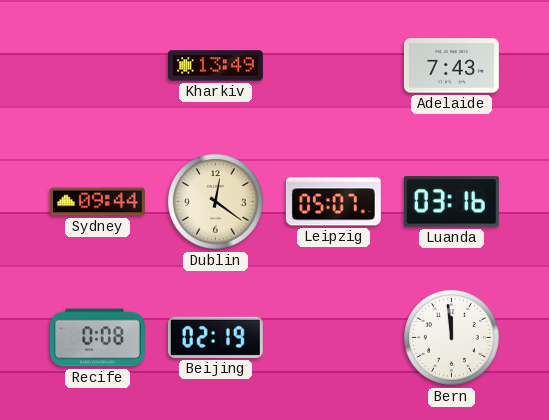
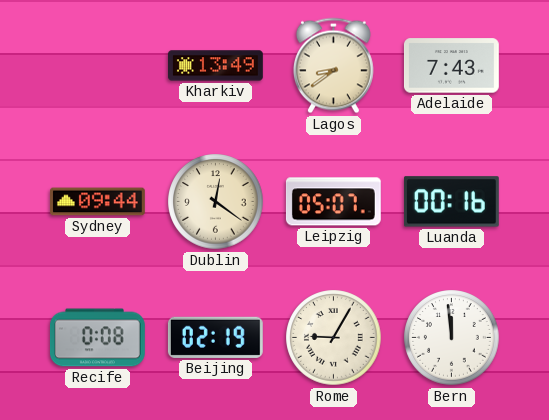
Lagos: none -> 8:39
Luanda: 03:16 -> 00:16
Rome: none -> 9:05
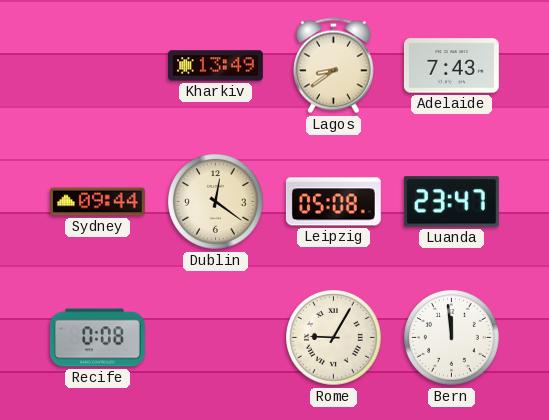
Leipzig: 05:07 -> 05:08
Luanda: 00:16 -> 23:47
Beijing: 02:19 -> none
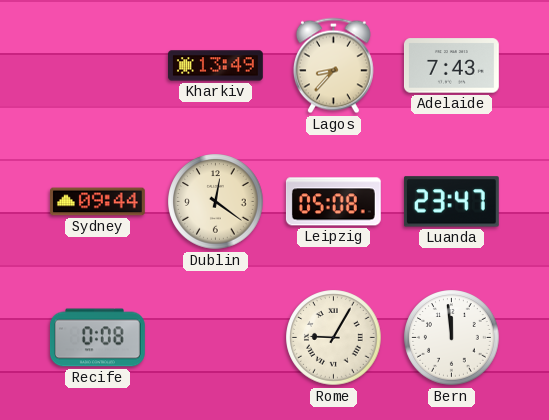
Lagos: 8:39 -> 8:37
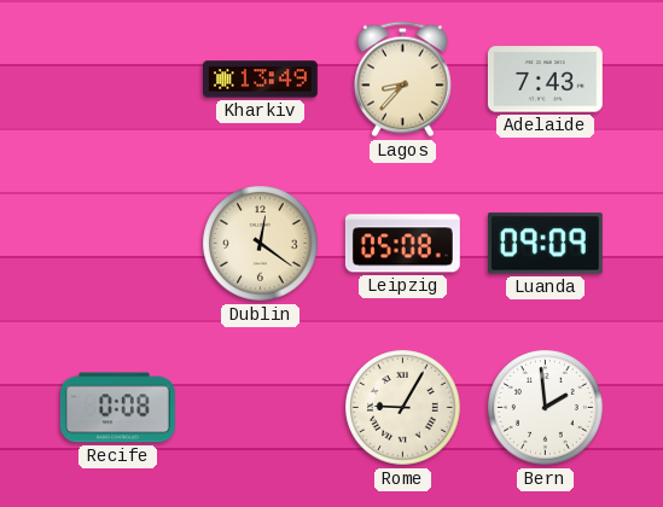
Sydney: 09:44 -> none
Luanda: 23:47 -> 09:09
Bern: 11:59 -> 1:59
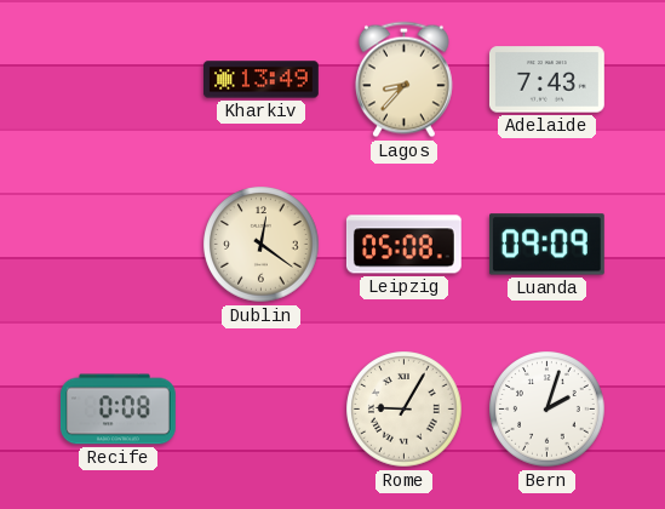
Bern: 1:59 -> 2:03
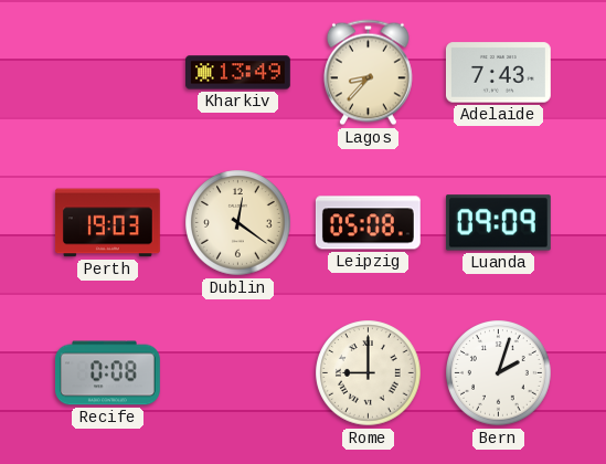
Perth: none -> 19:03
Rome: 9:05 -> 9:00
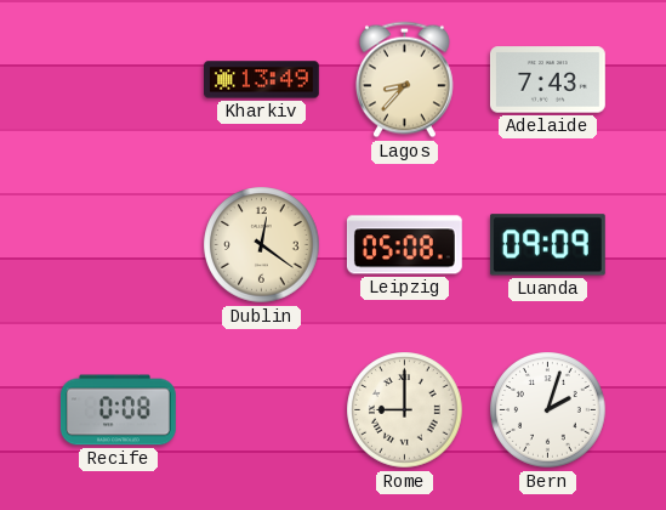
Perth: 19:03 -> none
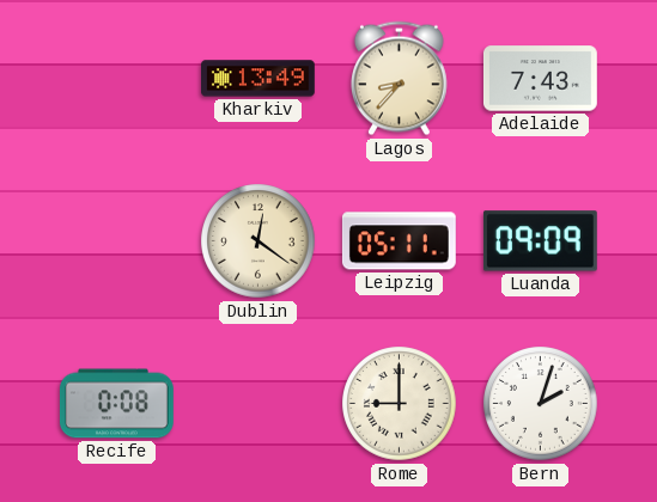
Leipzig: 05:08 -> 05:11
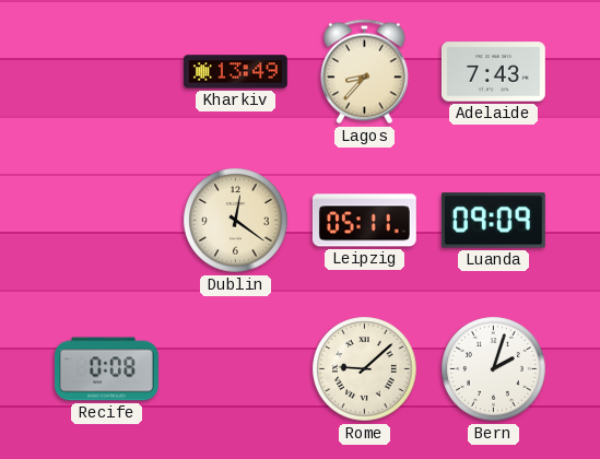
Rome: 9:00 -> 9:08
